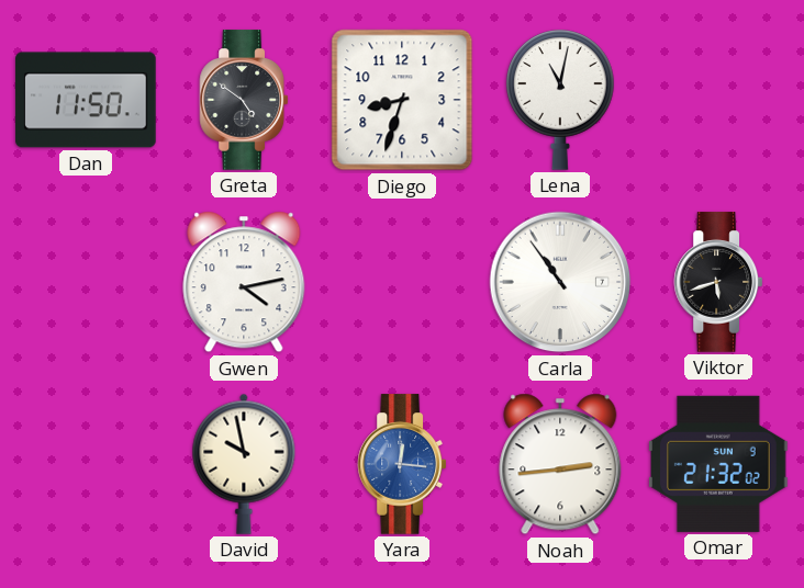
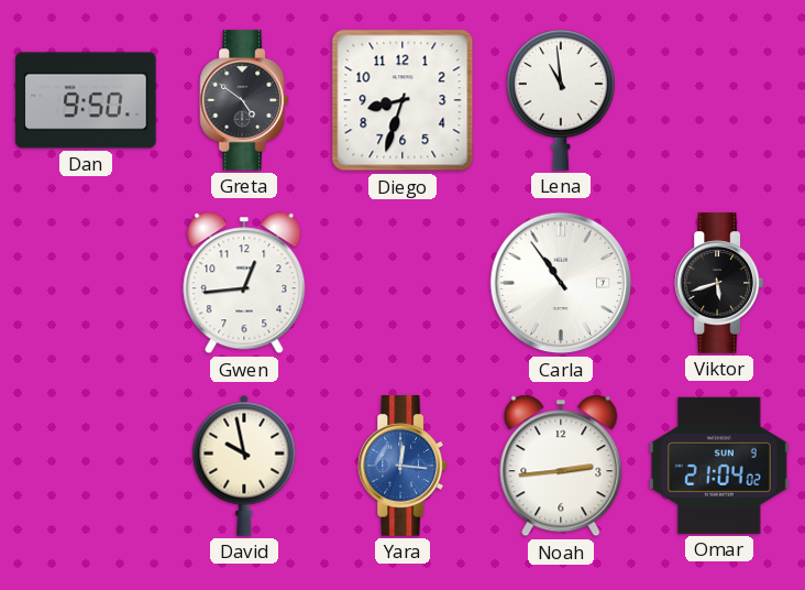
Dan: 11:50 -> 9:50
Lena: 11:02 -> 10:59
Gwen: 4:13 -> 12:44
Omar: 21:32 -> 21:04
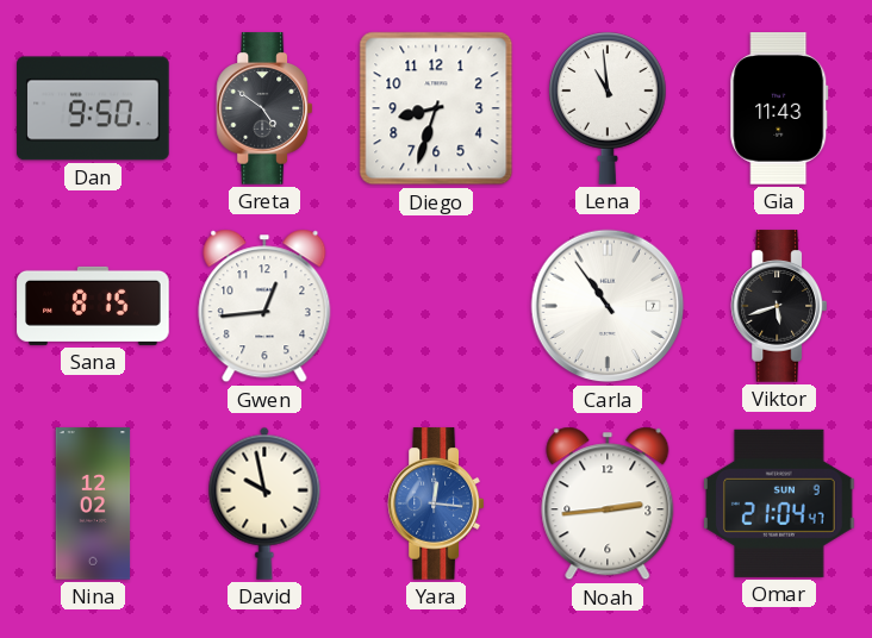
Gia: none -> 11:43
Sana: none -> 8:15
Nina: none -> 12:02
Omar: 21:04:02 -> 21:04:47
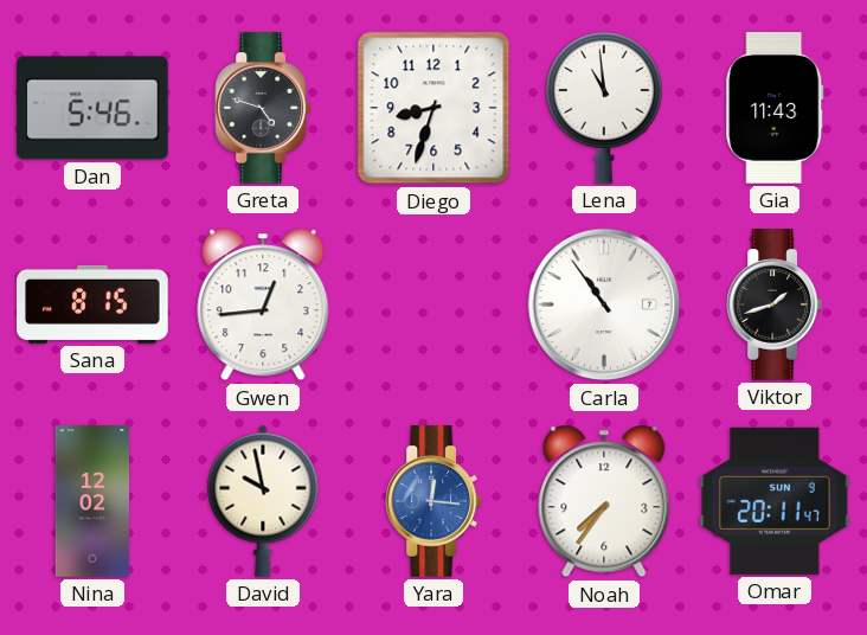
Dan: 9:50 -> 5:46
Greta: 4:51 -> 4:48
Viktor: 5:42 -> 1:42
Noah: 2:44 -> 7:36
Omar: 21:04 -> 20:11
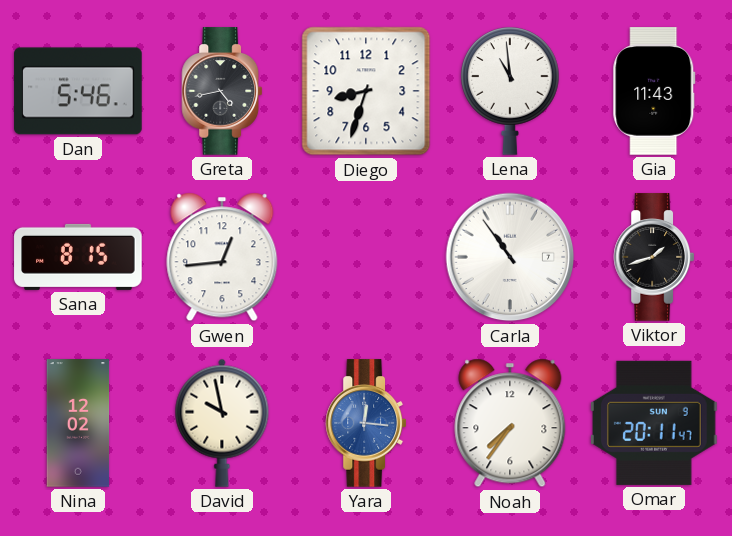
Greta: 4:48 -> 4:43
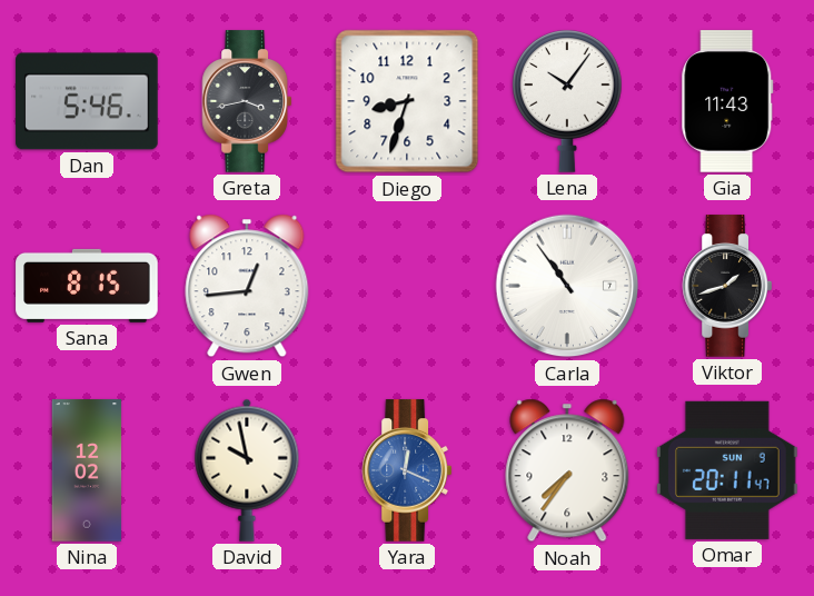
Greta: 4:43 -> 3:43
Lena: 10:59 -> 10:06
Yara: 12:16 -> 12:19
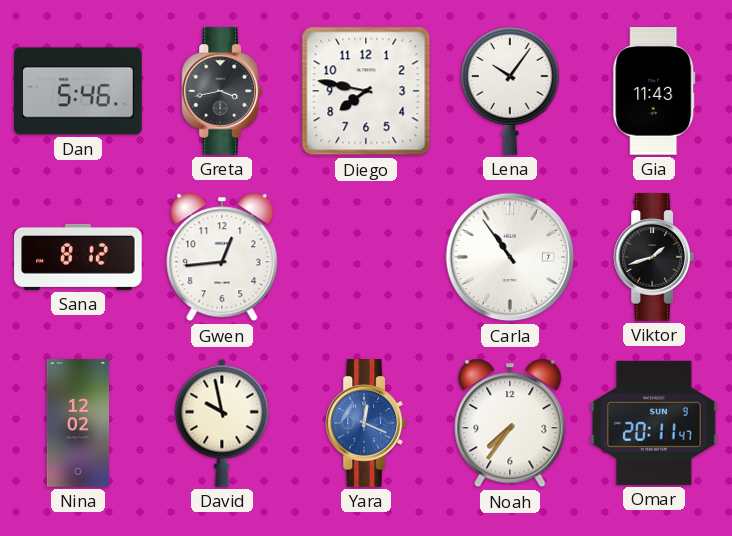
Diego: 8:33 -> 7:47
Sana: 8:15 -> 8:12
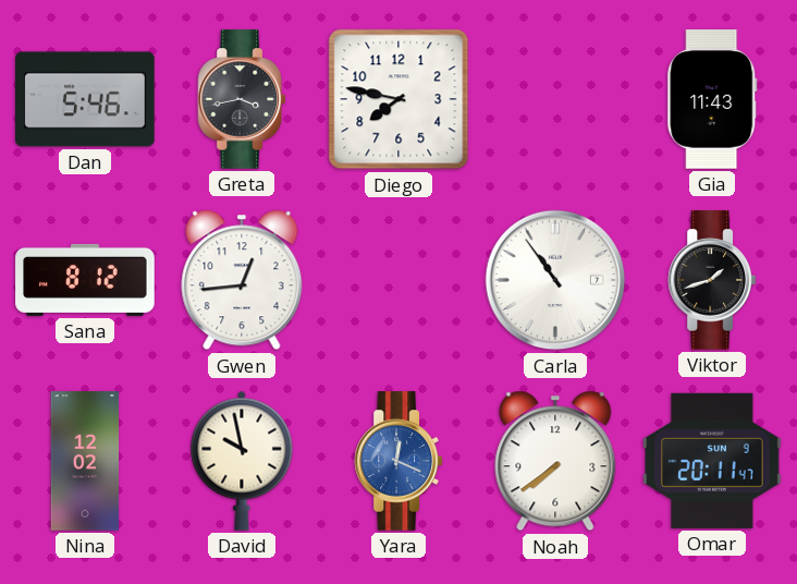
Lena: 10:06 -> none
Noah: 7:36 -> 7:39
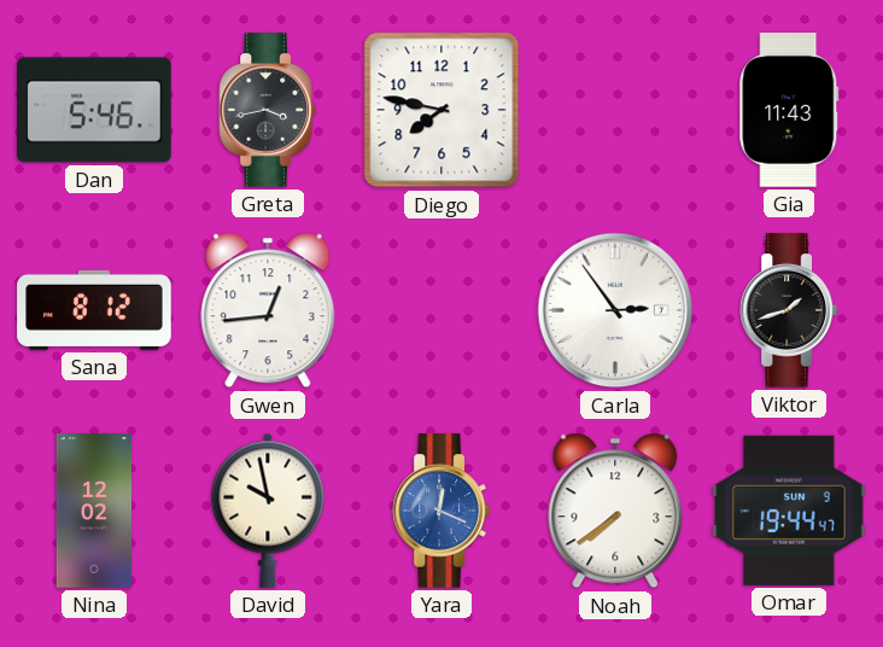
Carla: 10:54 -> 2:54
Omar: 20:11 -> 19:44
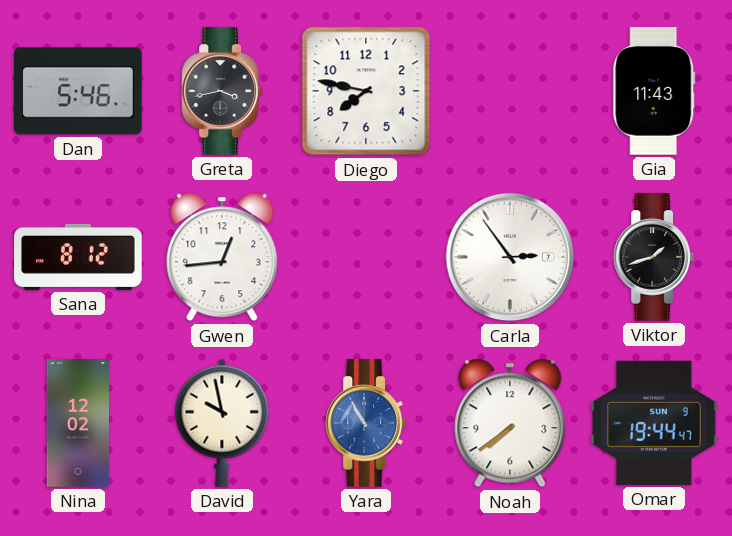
Yara: 12:19 -> 10:55
